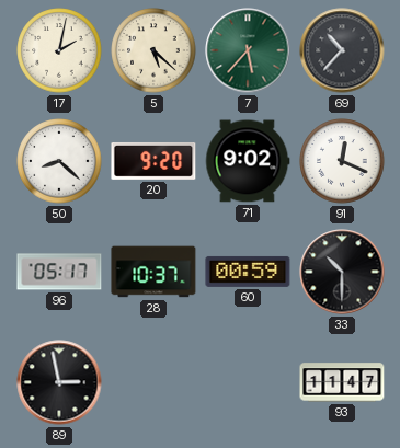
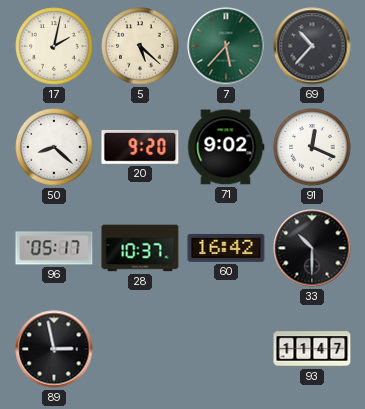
60: 00:59 -> 16:42
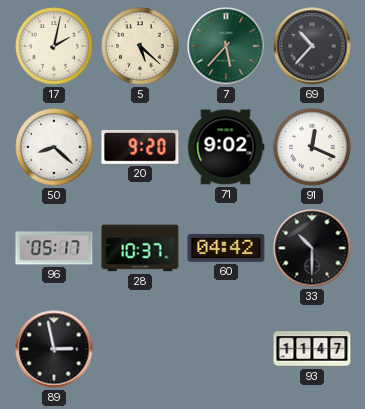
60: 16:42 -> 04:42
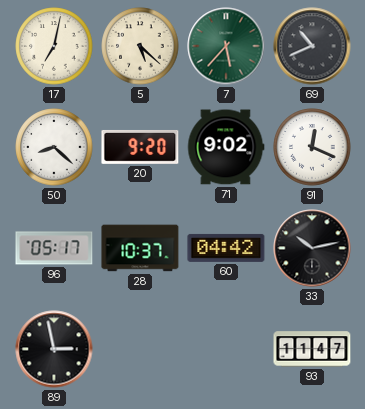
17: 2:02 -> 7:02
69: 10:37 -> 10:41
33: 10:30 -> 10:13
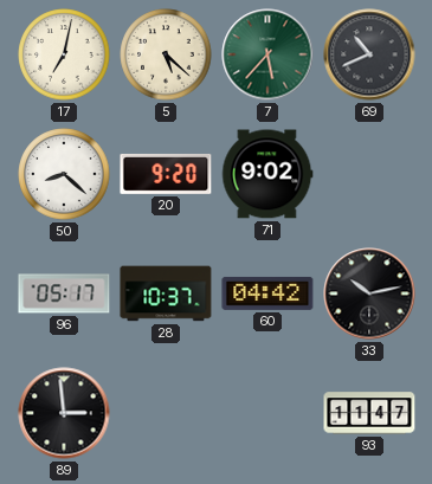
91: 12:19 -> none
89: 2:58 -> 2:59
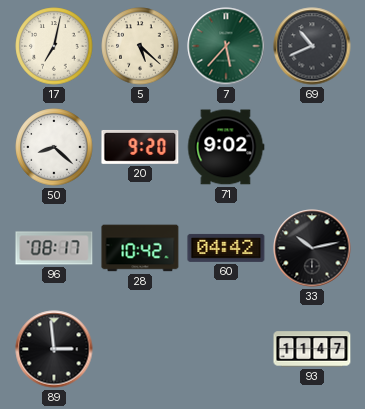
96: 05:17 -> 08:17
28: 10:37 -> 10:42
